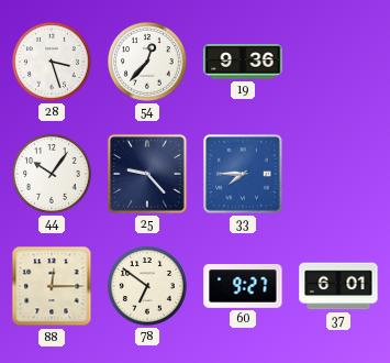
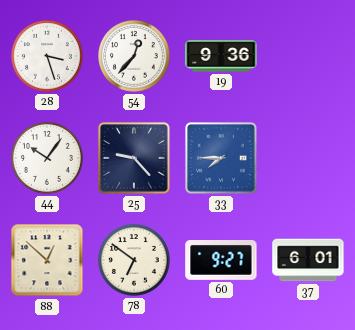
88: 12:15 -> 12:52
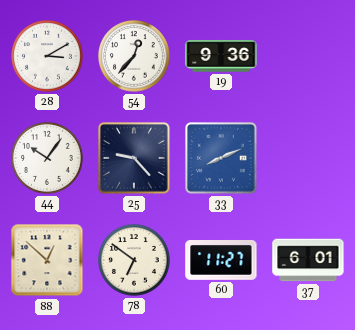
28: 3:27 -> 3:10
33: 7:45 -> 8:11
60: 9:27 -> 11:27
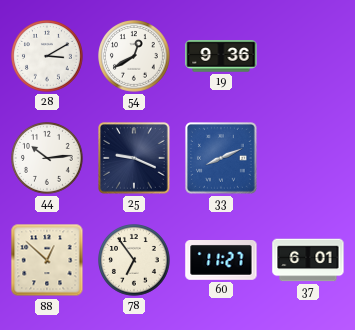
54: 12:37 -> 12:40
44: 10:06 -> 10:14
25: 9:23 -> 9:19
78: 6:51 -> 6:54
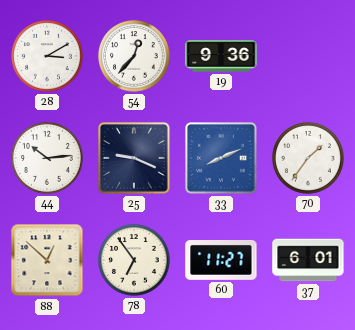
54: 12:40 -> 12:37
70: none -> 1:36
